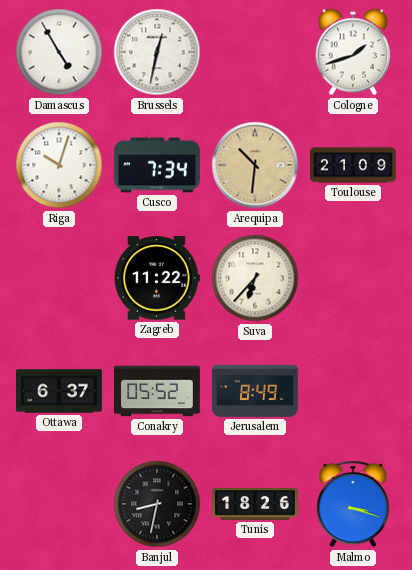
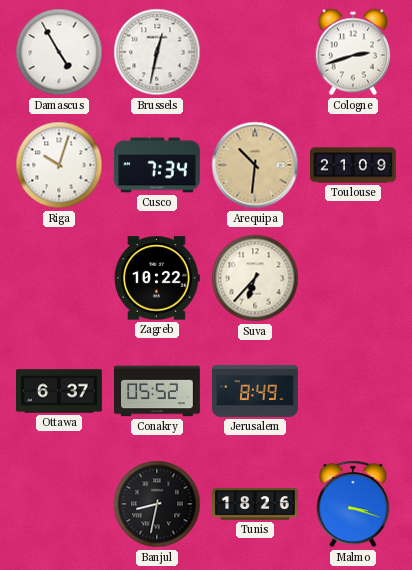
Cologne: 1:42 -> 2:42
Zagreb: 11:22 -> 10:22
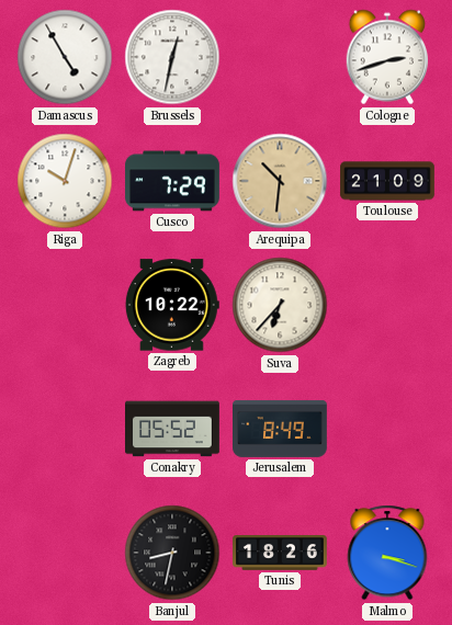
Cusco: 7:34 -> 7:29
Ottawa: 6:37 -> none
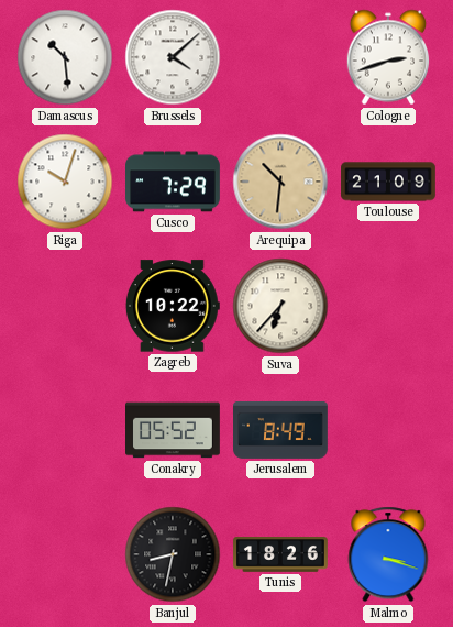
Damascus: 4:55 -> 10:29
Brussels: 12:32 -> 4:08
